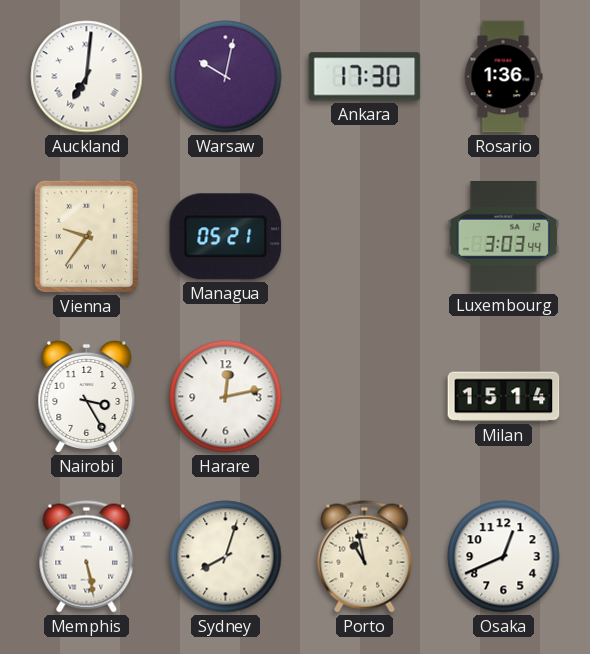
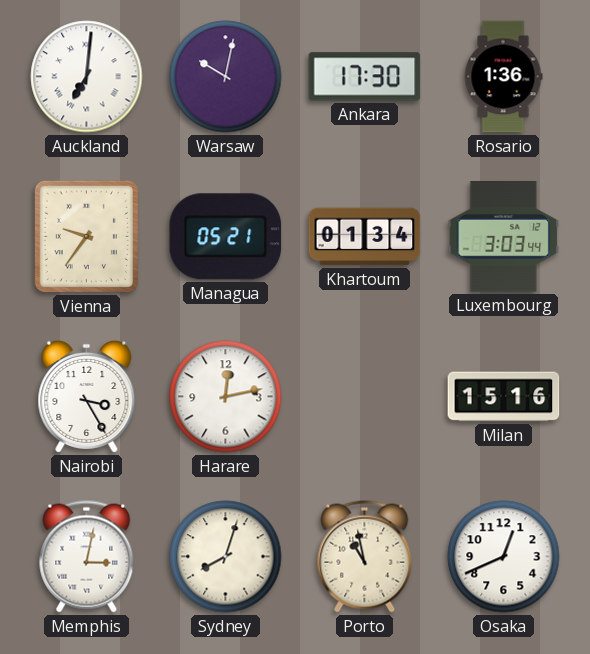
Khartoum: none -> 01:34
Milan: 15:14 -> 15:16
Memphis: 5:28 -> 3:02
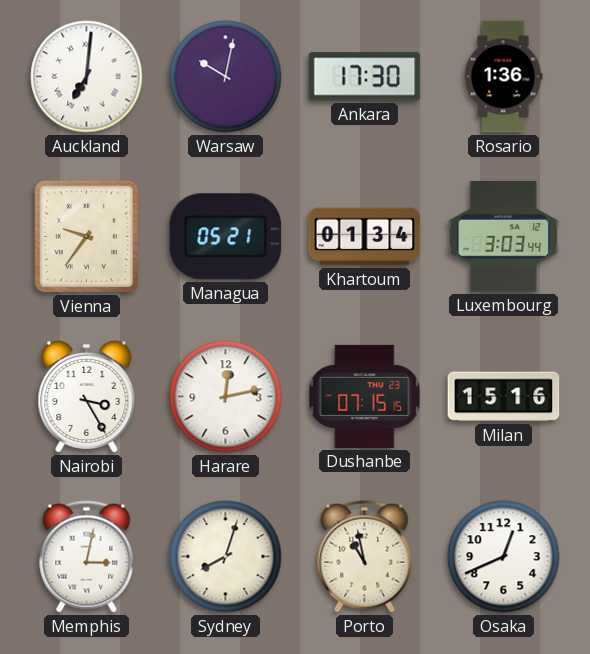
Dushanbe: none -> 07:15
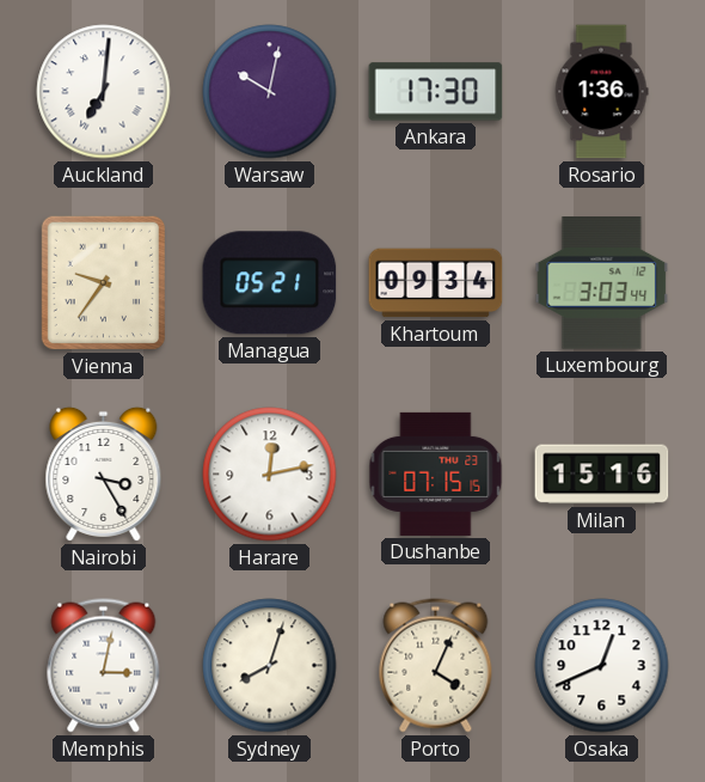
Khartoum: 01:34 -> 09:34
Porto: 10:58 -> 4:04
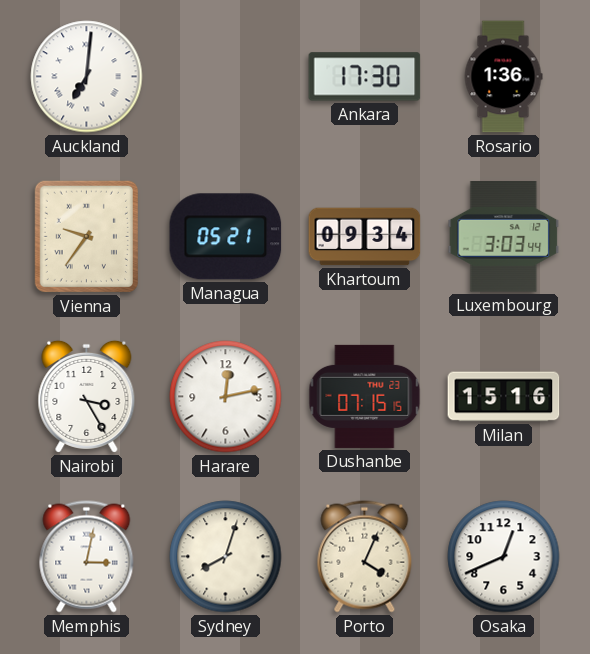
Warsaw: 10:02 -> none
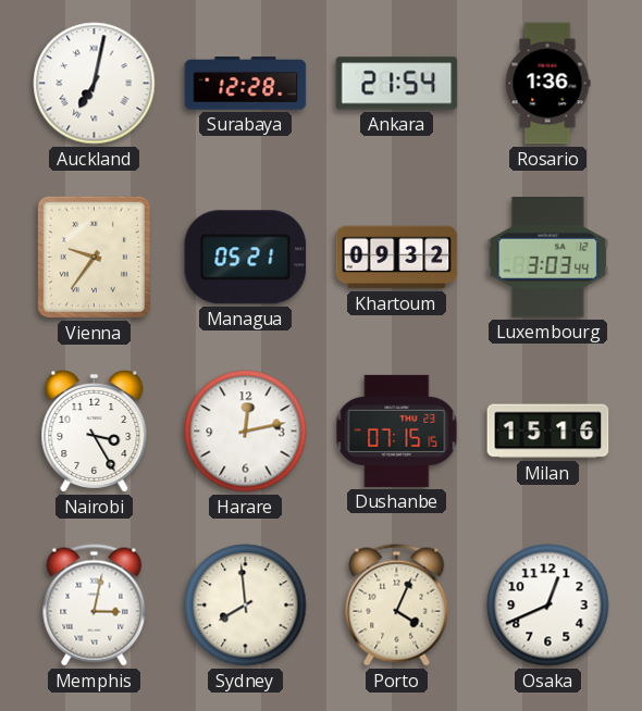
Auckland: 7:01 -> 7:02
Surabaya: none -> 12:28
Ankara: 17:30 -> 21:54
Khartoum: 09:34 -> 09:32
Sydney: 8:03 -> 7:59
